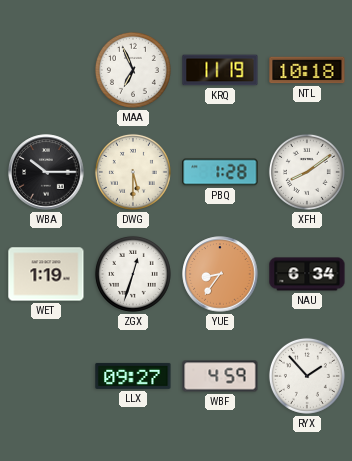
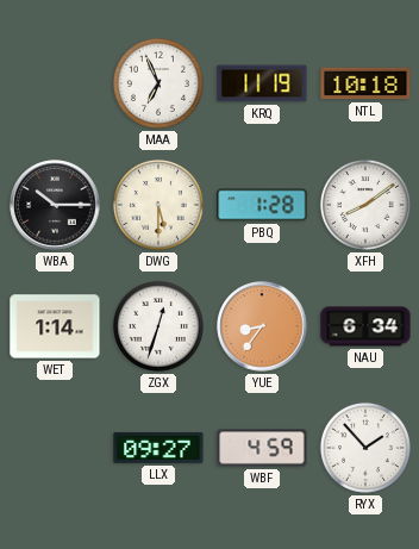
WET: 1:19 -> 1:14
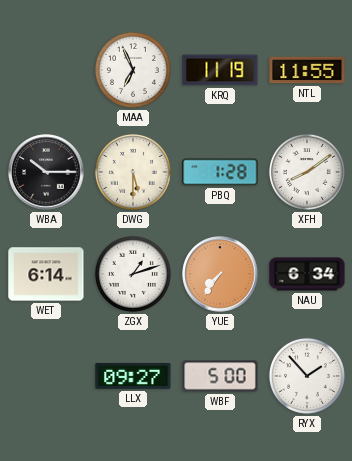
NTL: 10:18 -> 11:55
WET: 1:14 -> 6:14
ZGX: 12:33 -> 1:12
YUE: 8:36 -> 7:36
WBF: 4:59 -> 5:00
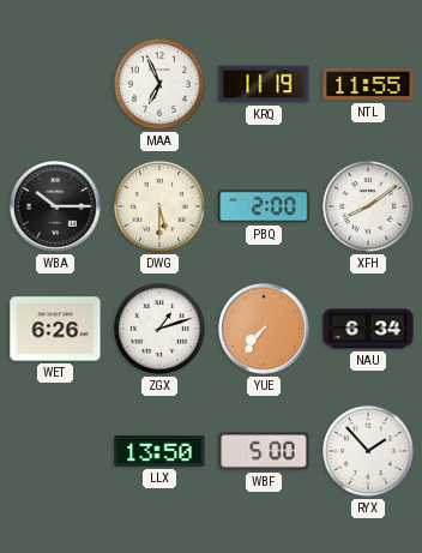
PBQ: 1:28 -> 2:00
WET: 6:14 -> 6:26
LLX: 09:27 -> 13:50
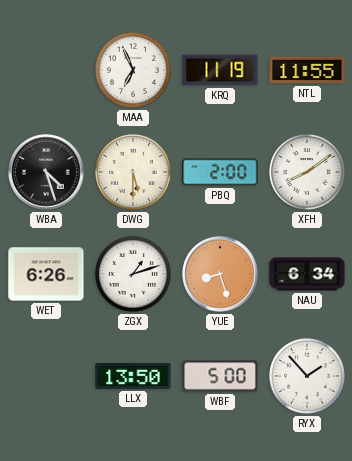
WBA: 10:15 -> 4:27
YUE: 7:36 -> 8:27
